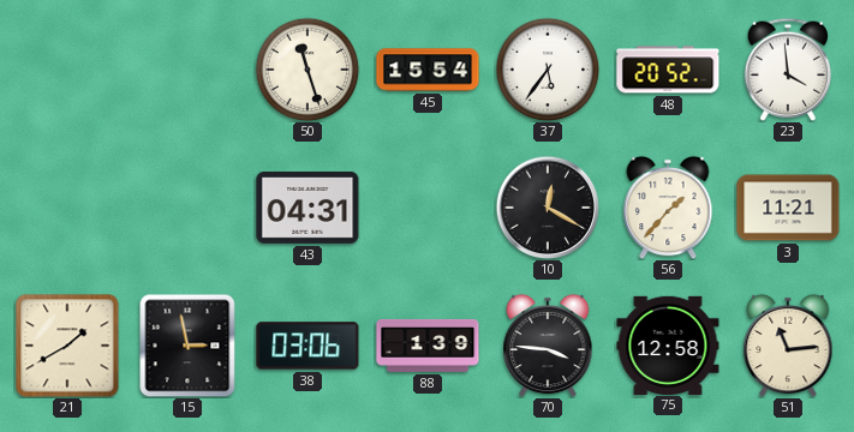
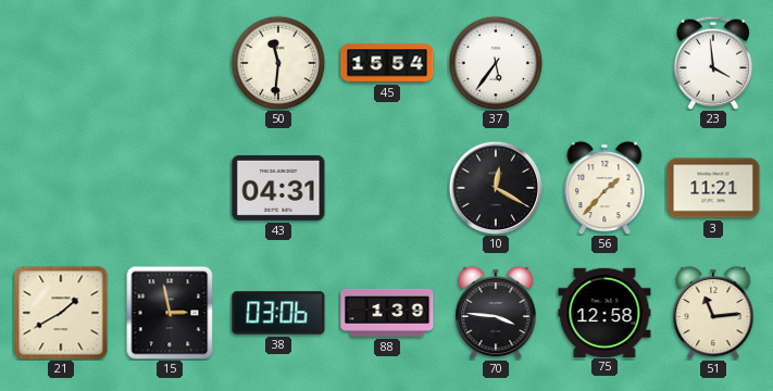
50: 11:27 -> 11:31
48: 20:52 -> none
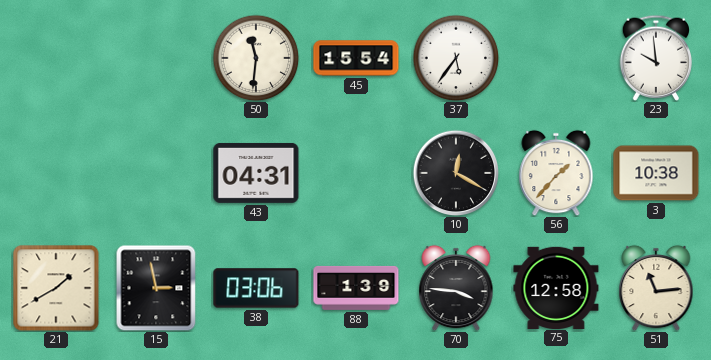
23: 3:59 -> 9:59
3: 11:21 -> 10:38
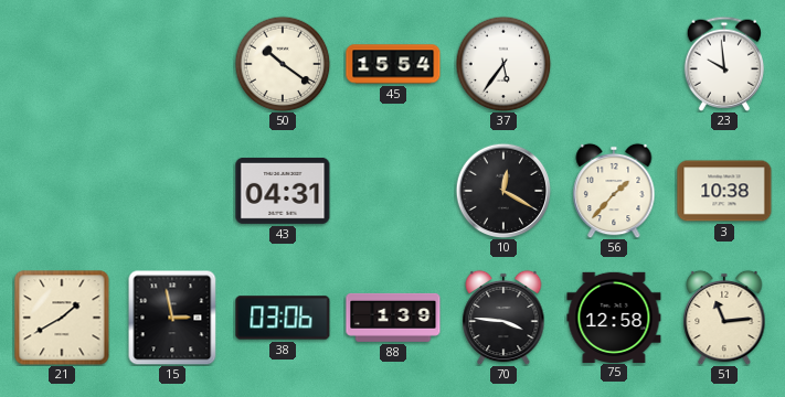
50: 11:31 -> 10:21
